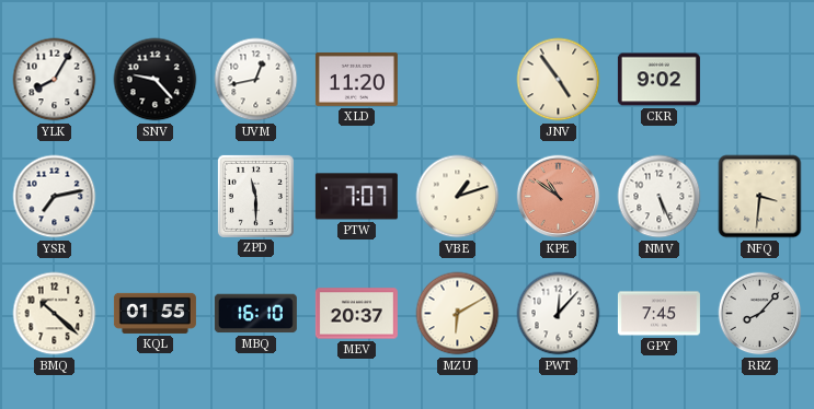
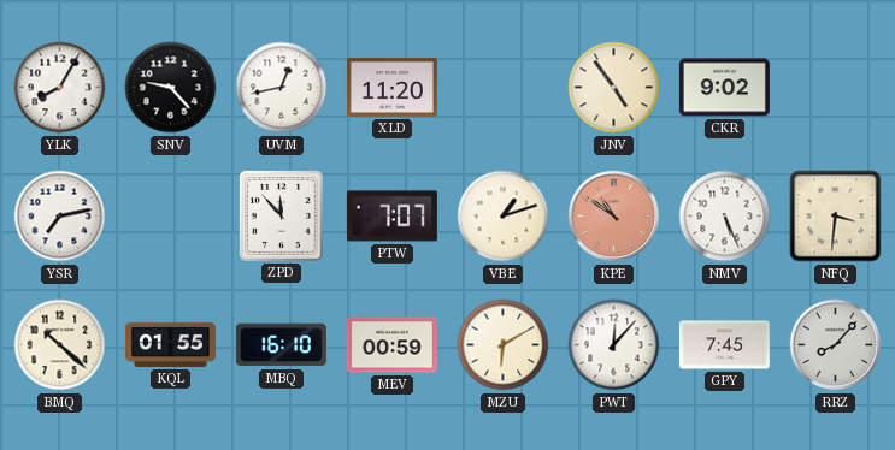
ZPD: 11:30 -> 11:53
MEV: 20:37 -> 00:59
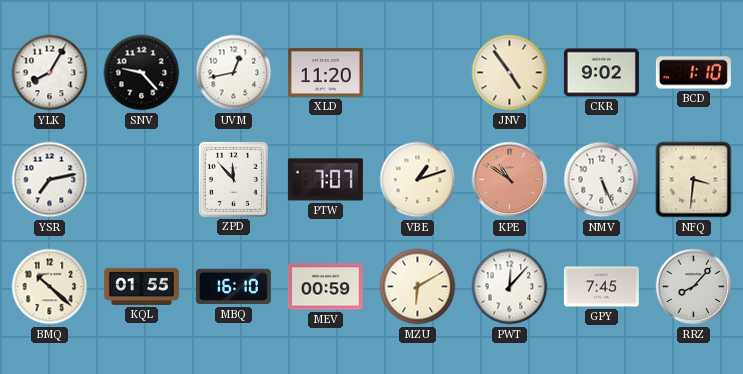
BCD: none -> 1:10
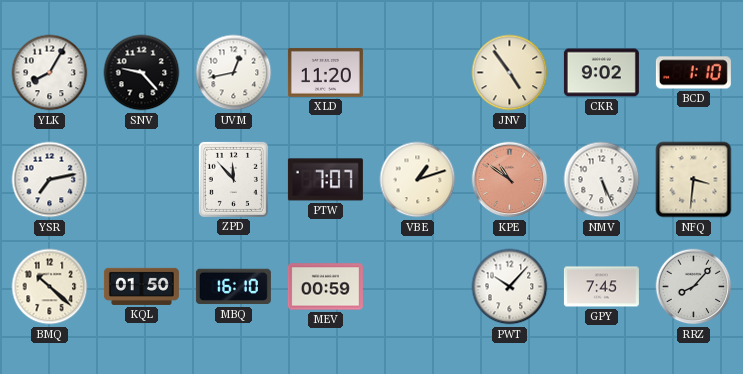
KQL: 01:55 -> 01:50
MZU: 6:10 -> none
PWT: 12:07 -> 10:07
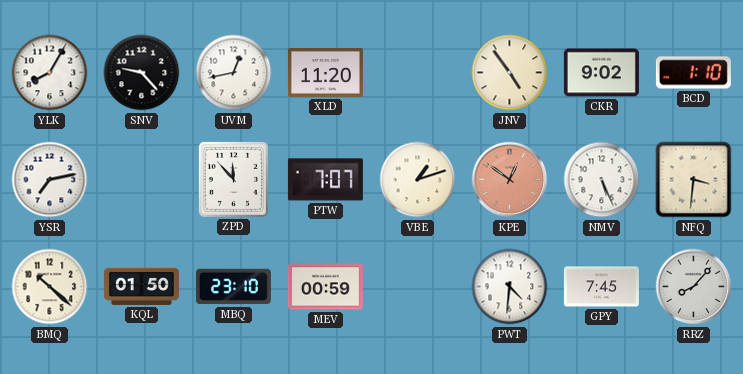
KPE: 10:51 -> 12:51
MBQ: 16:10 -> 23:10
PWT: 10:07 -> 4:31
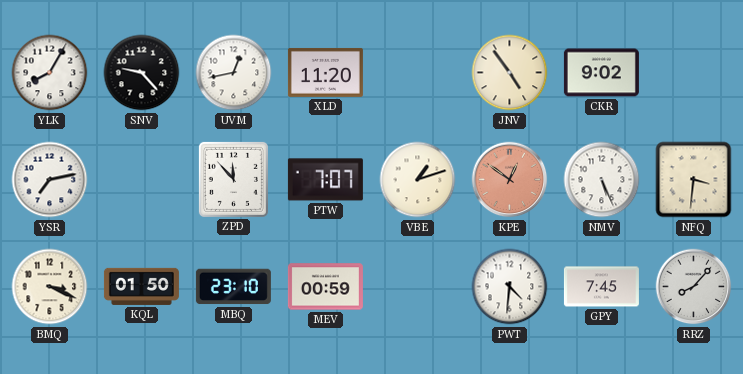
BCD: 1:10 -> none
BMQ: 10:22 -> 3:19
